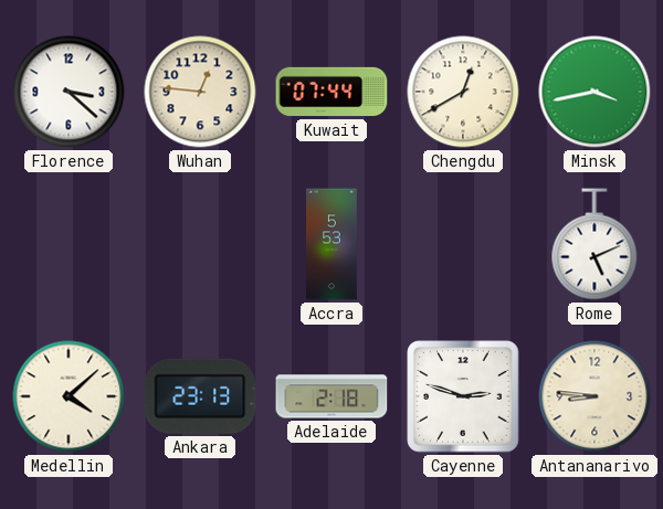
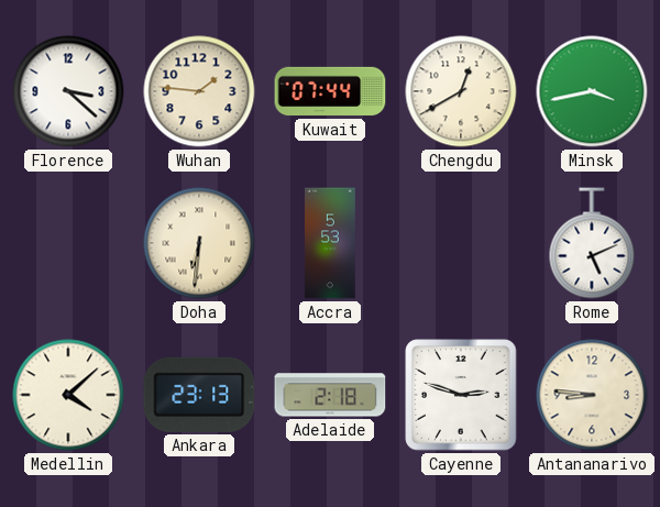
Wuhan: 12:46 -> 1:46
Doha: none -> 6:31
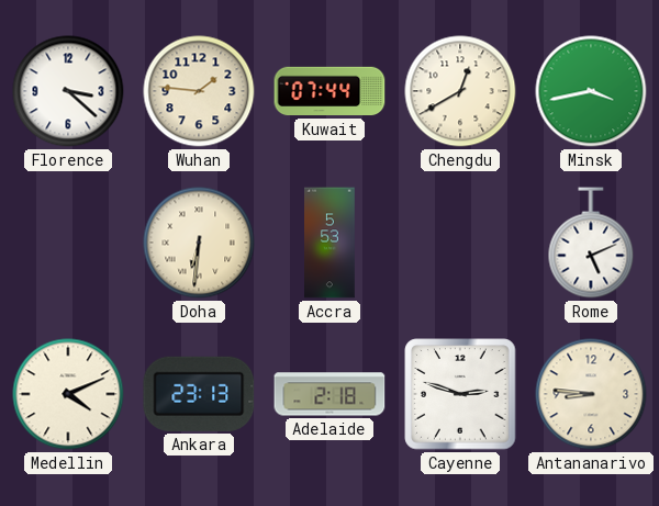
Medellin: 4:08 -> 4:11
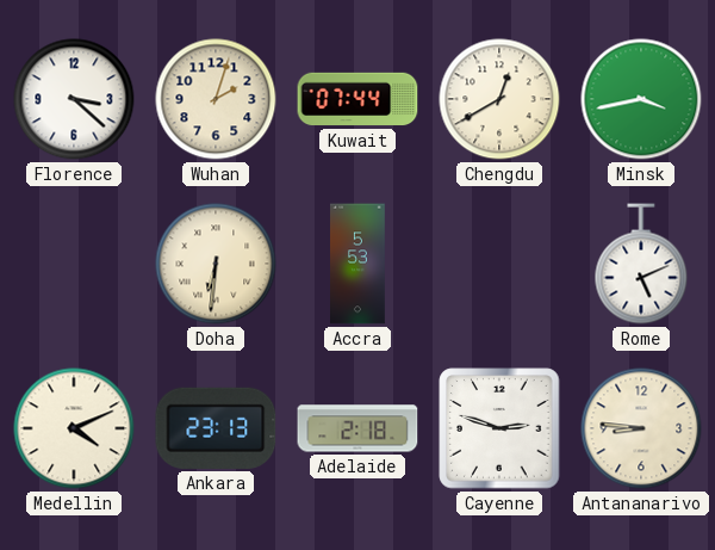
Wuhan: 1:46 -> 2:03
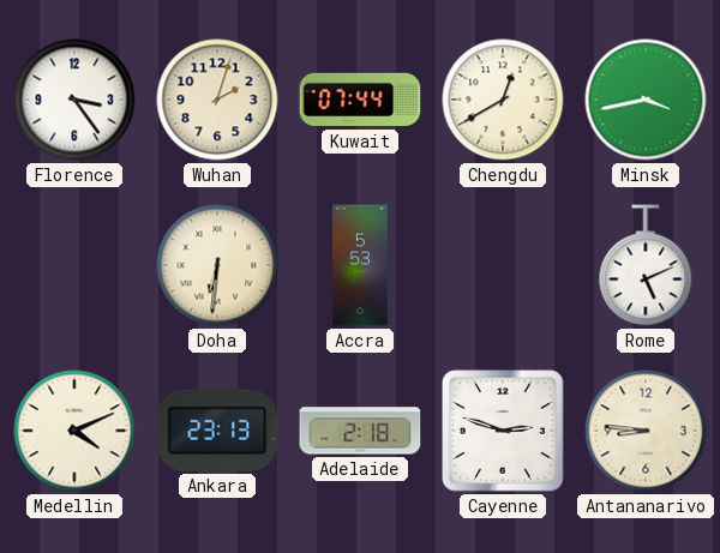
Florence: 3:22 -> 3:24
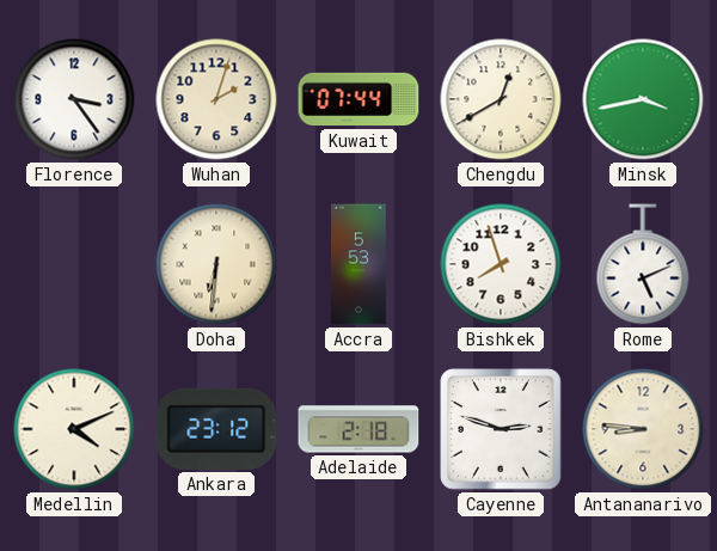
Bishkek: none -> 7:57
Ankara: 23:13 -> 23:12
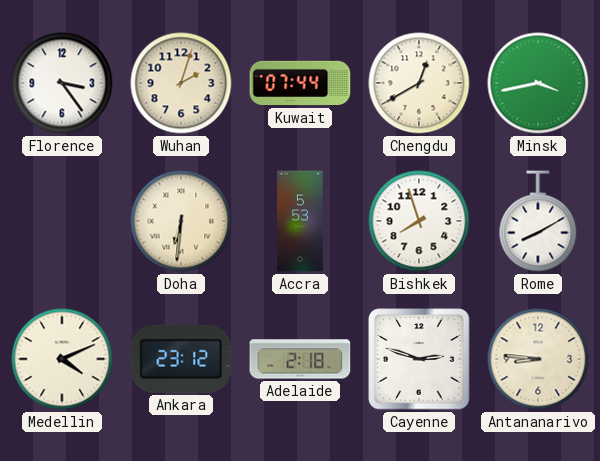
Rome: 5:11 -> 8:10
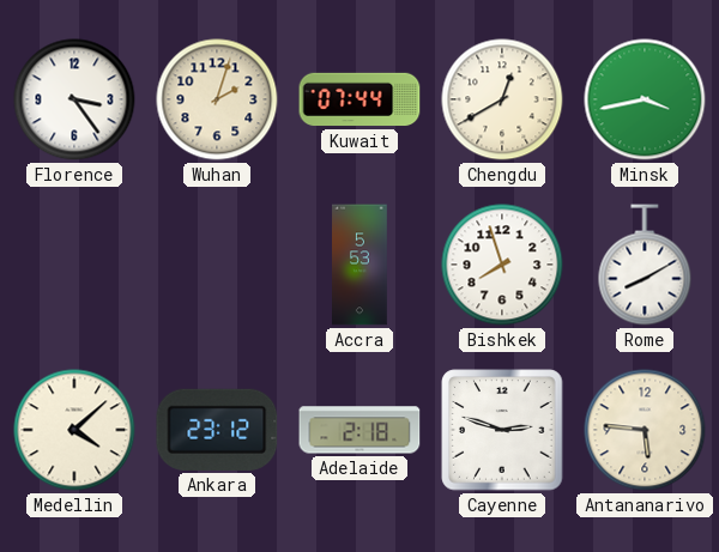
Doha: 6:31 -> none
Medellin: 4:11 -> 4:08
Antananarivo: 8:46 -> 5:46
